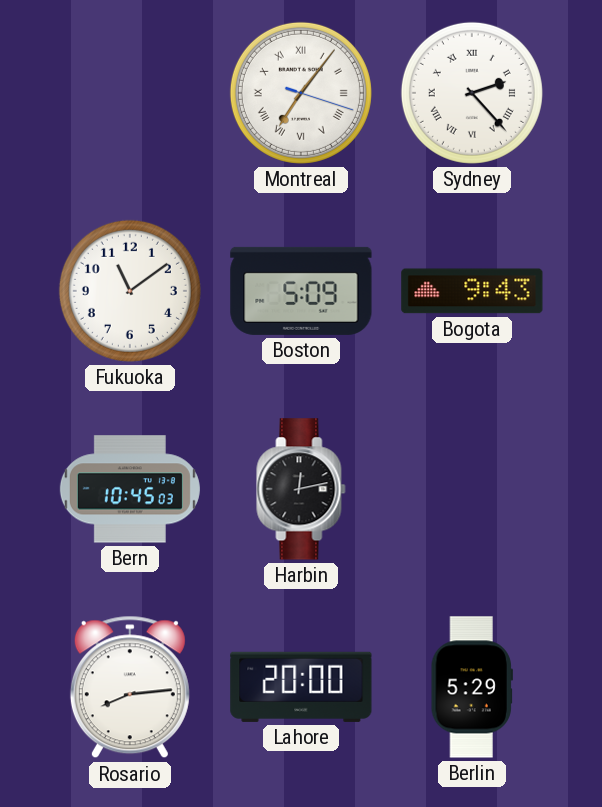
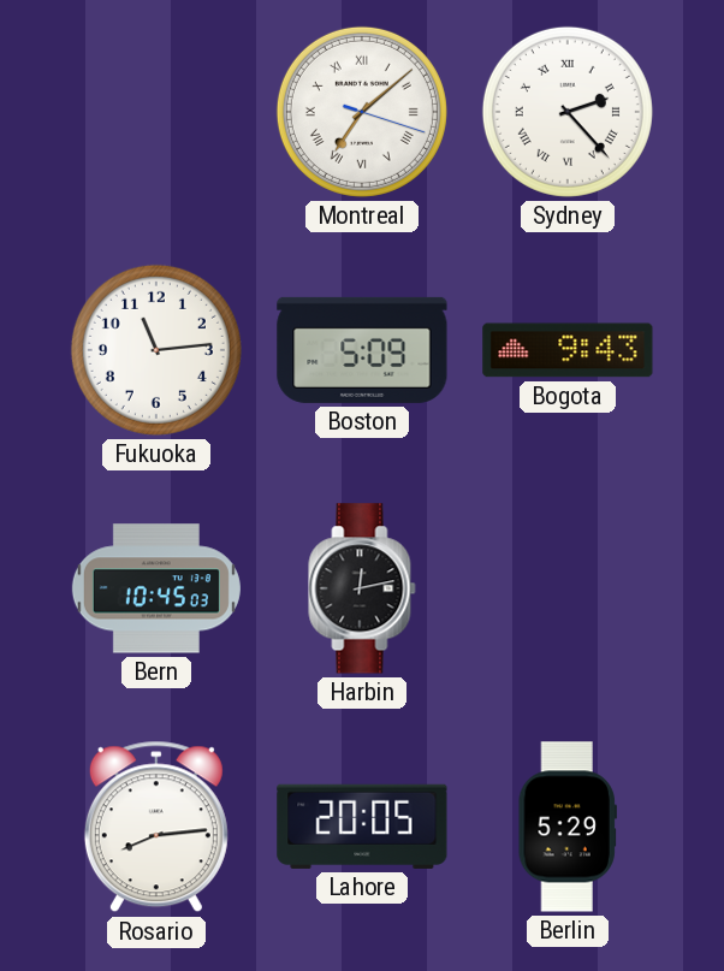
Montreal: 7:06 -> 7:08
Fukuoka: 11:09 -> 11:14
Lahore: 20:00 -> 20:05
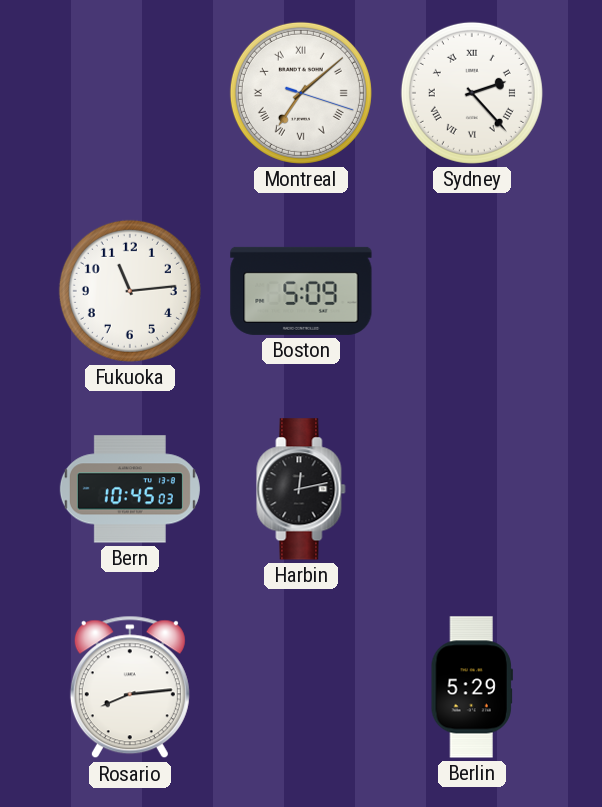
Bogota: 9:43 -> none
Lahore: 20:05 -> none
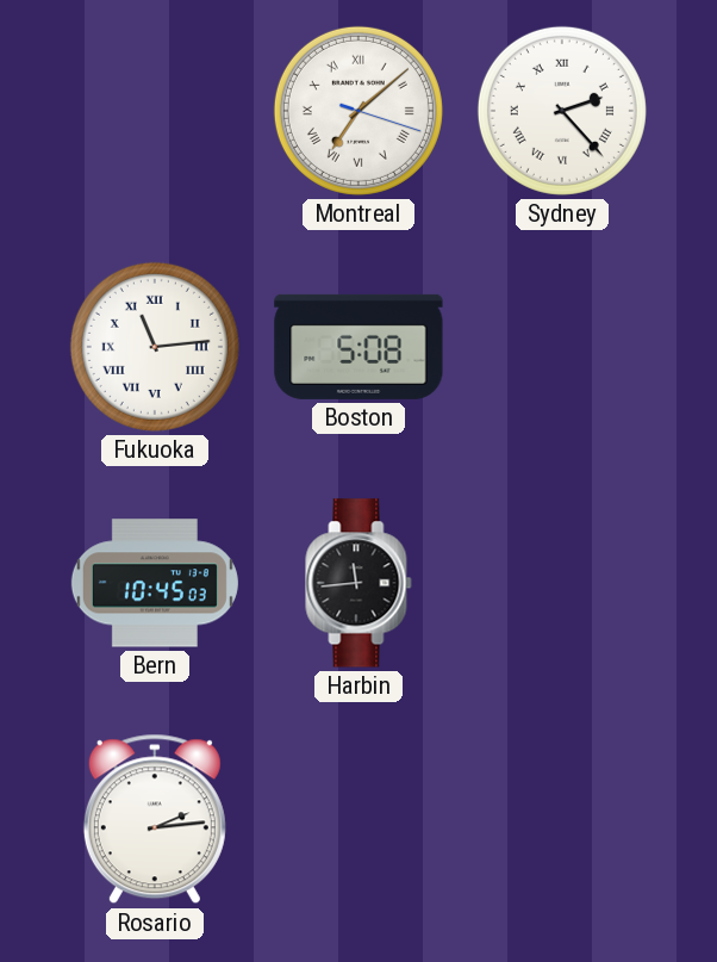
Fukuoka numerals: Arabic -> Roman
Boston: 5:09 -> 5:08
Harbin: 12:13 -> 11:44
Rosario: 8:14 -> 2:14
Berlin: 5:29 -> none
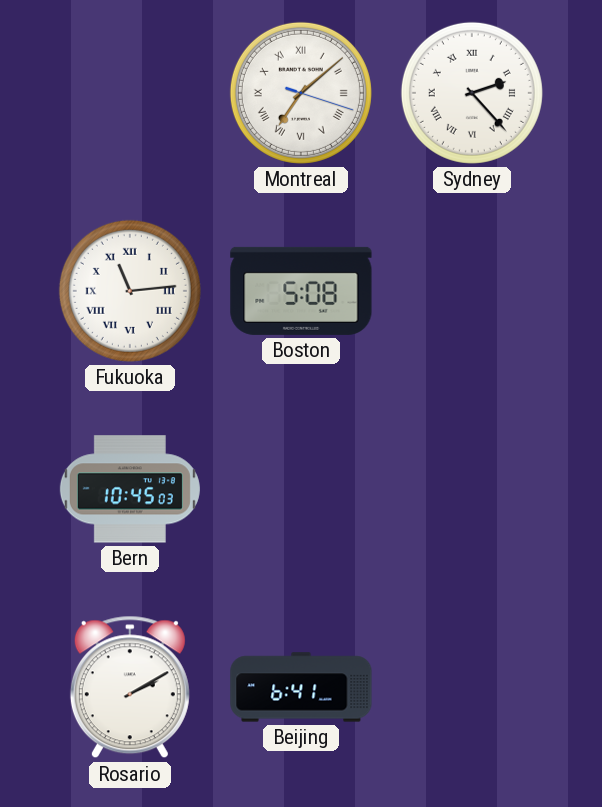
Harbin: 11:44 -> none
Rosario: 2:14 -> 2:10
Beijing: none -> 6:41
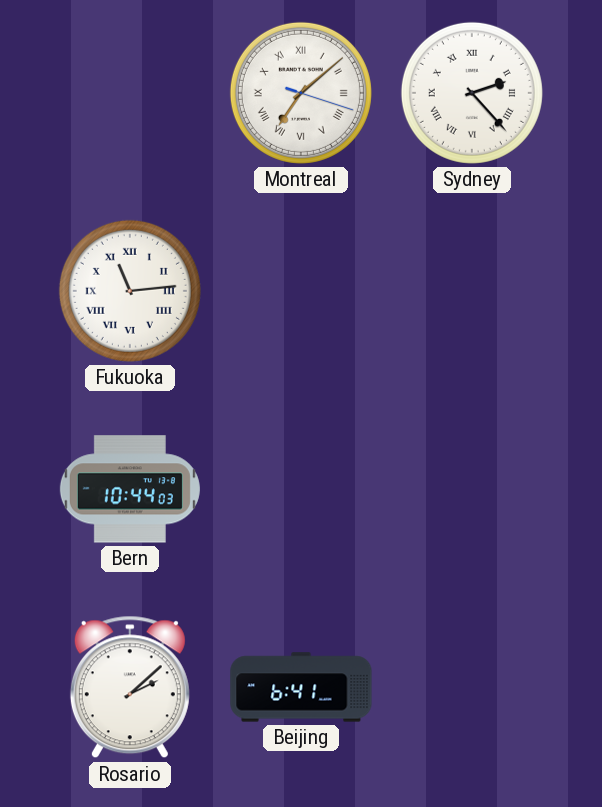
Boston: 5:08 -> none
Bern: 10:45 -> 10:44
Rosario: 2:10 -> 2:08
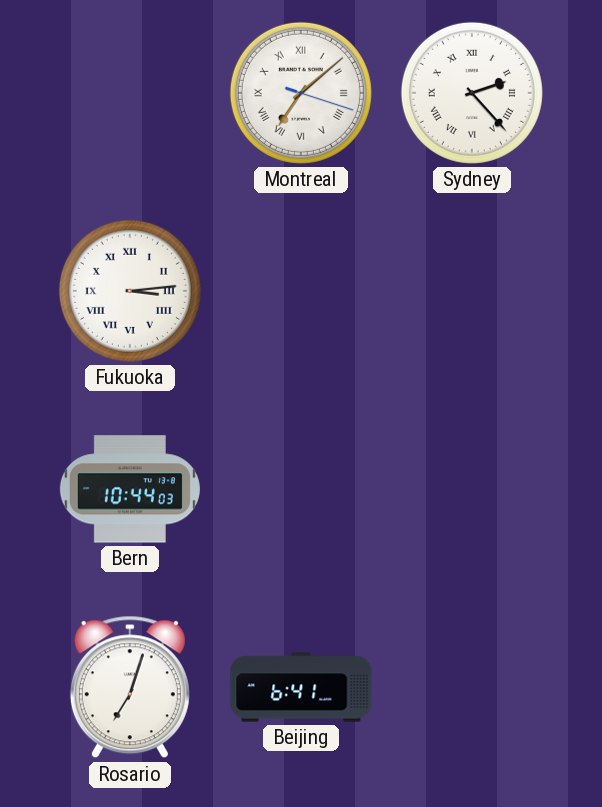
Fukuoka: 11:14 -> 3:14
Rosario: 2:08 -> 7:03
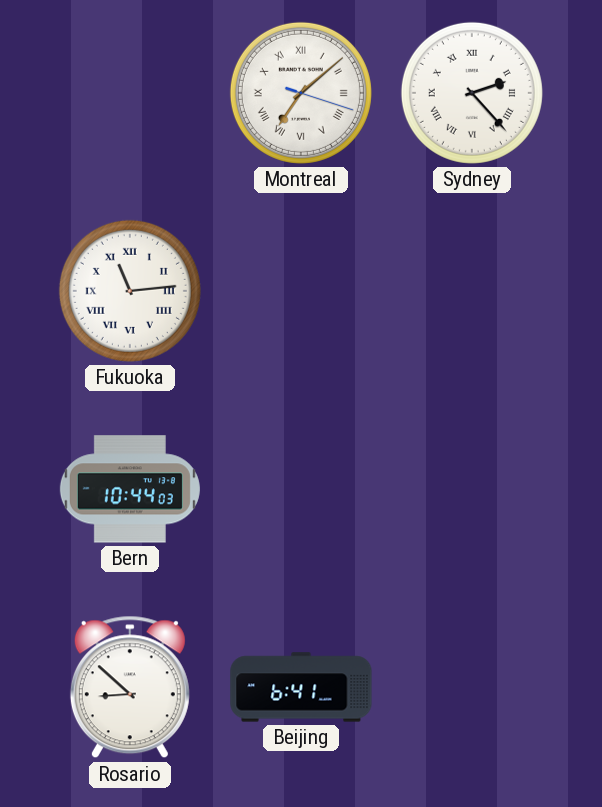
Fukuoka: 3:14 -> 11:14
Rosario: 7:03 -> 8:52
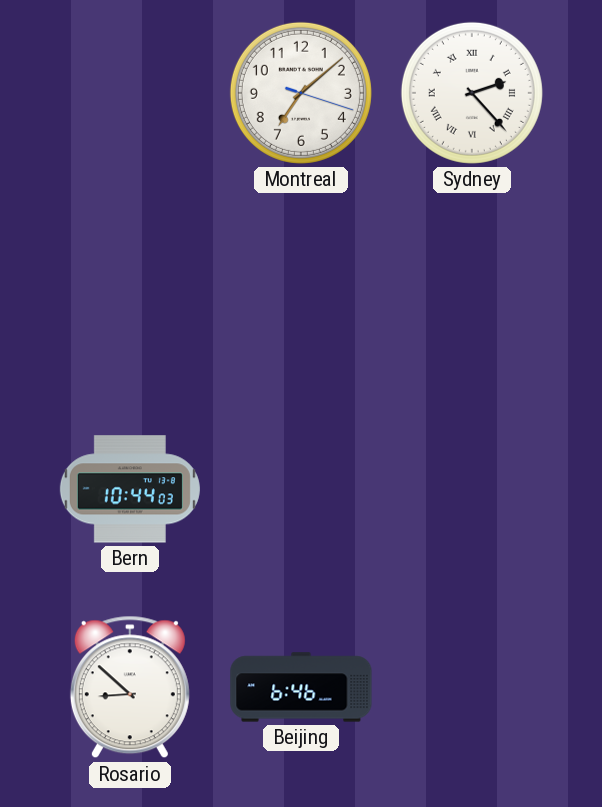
Montreal numerals: Roman -> Arabic
Fukuoka: 11:14 -> none
Beijing: 6:41 -> 6:46
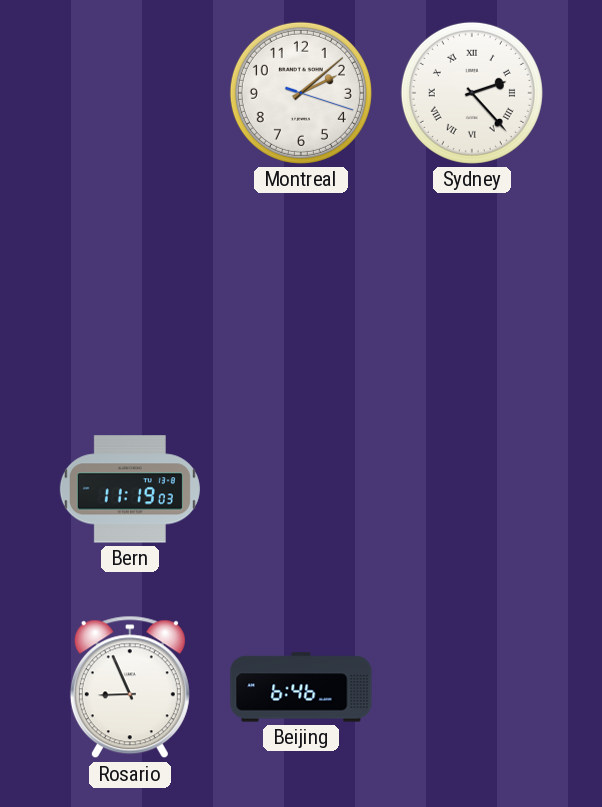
Montreal: 7:08 -> 2:08
Bern: 10:44 -> 11:19
Rosario: 8:52 -> 8:56
